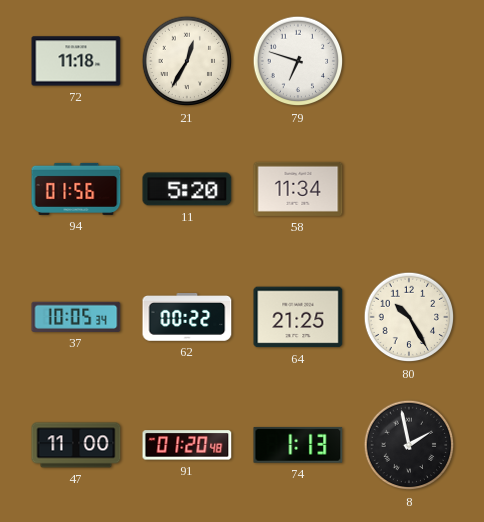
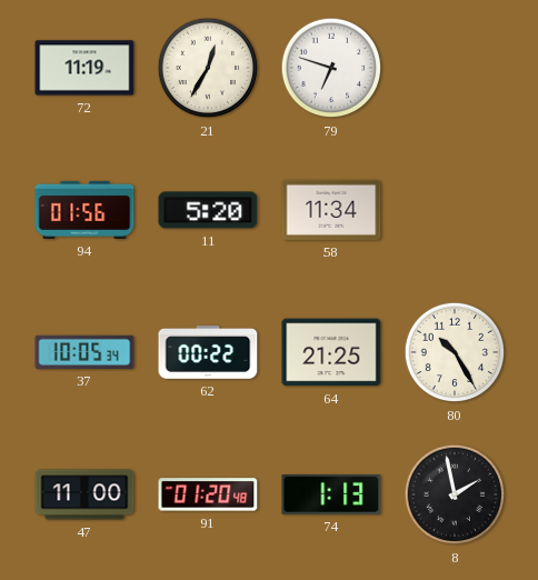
72: 11:18 -> 11:19
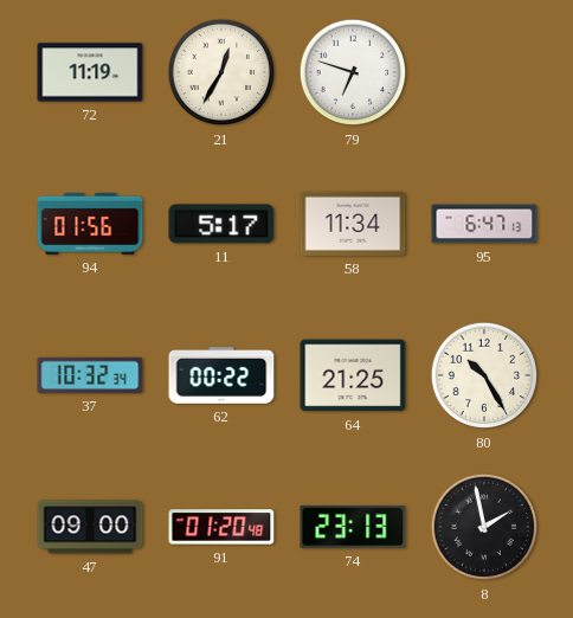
11: 5:20 -> 5:17
95: none -> 6:47
37: 10:05 -> 10:32
47: 11:00 -> 09:00
74: 1:13 -> 23:13
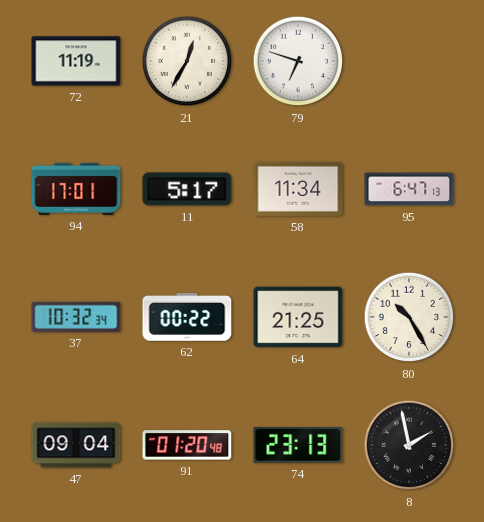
94: 01:56 -> 17:01
47: 09:00 -> 09:04
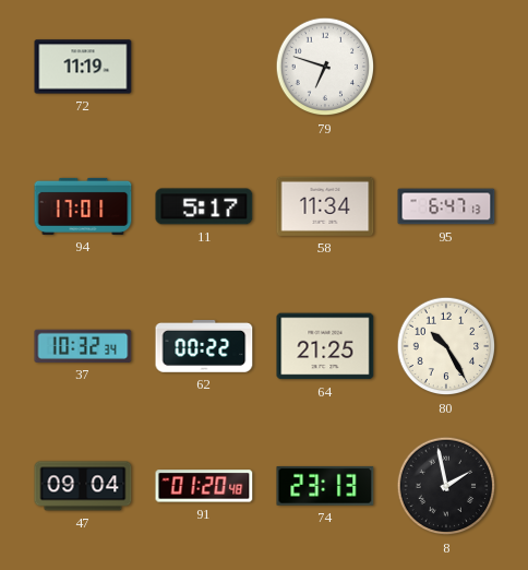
21: 12:35 -> none
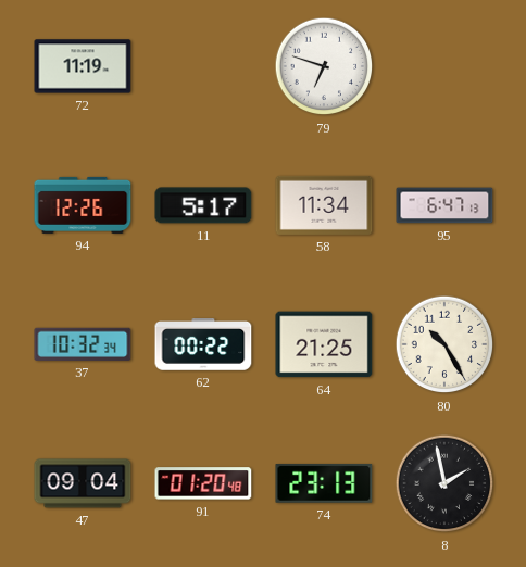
94: 17:01 -> 12:26
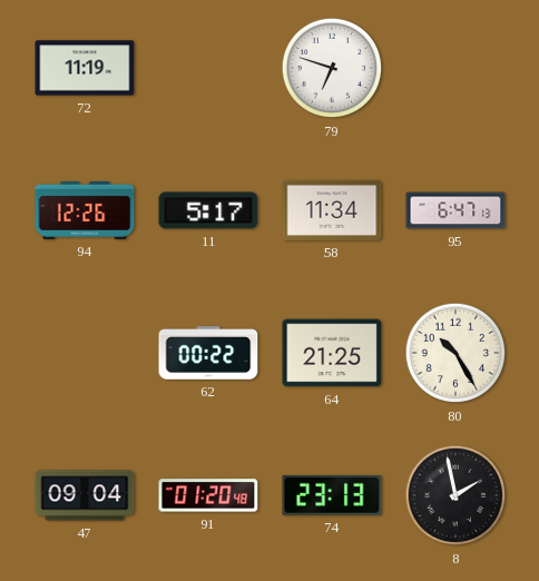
37: 10:32 -> none
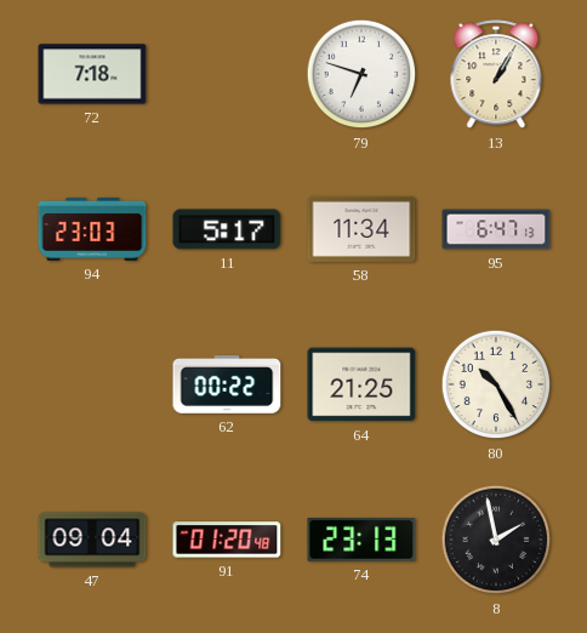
72: 11:19 -> 7:18
13: none -> 1:05
94: 12:26 -> 23:03
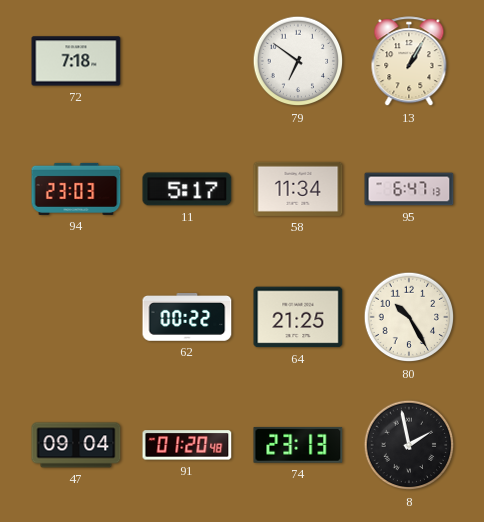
79: 6:48 -> 6:51
